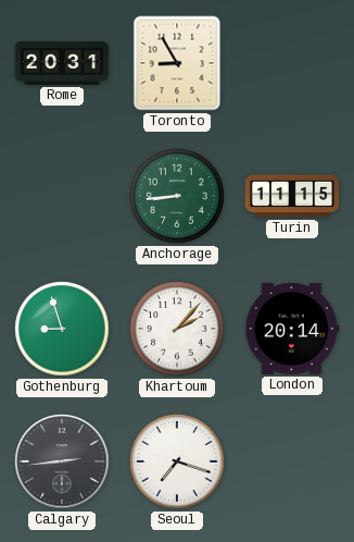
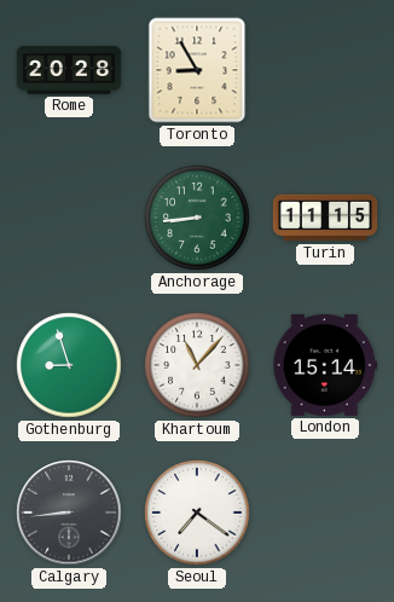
Rome: 20:31 -> 20:28
Khartoum: 2:07 -> 11:07
London: 20:14 -> 15:14
Calgary: 2:44 -> 8:44
Seoul: 7:18 -> 7:21
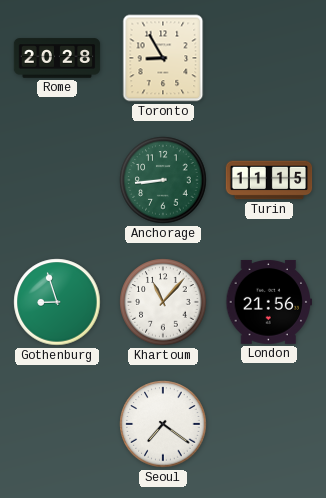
London: 15:14 -> 21:56
Calgary: 8:44 -> none
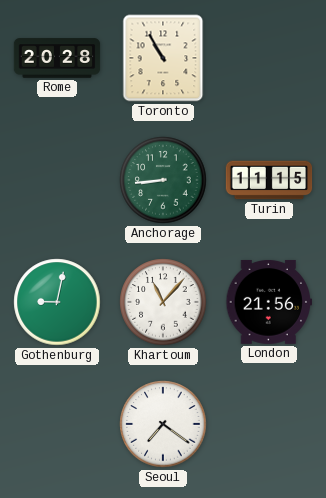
Toronto: 8:55 -> 10:55
Gothenburg: 8:57 -> 9:02
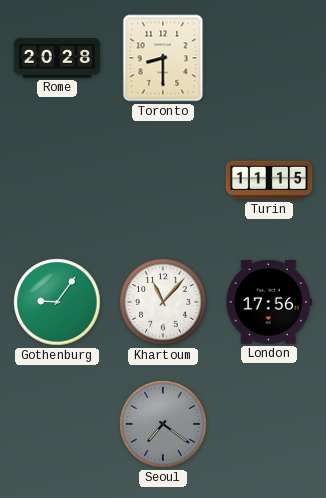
Toronto: 10:55 -> 8:30
Anchorage: 8:44 -> none
Gothenburg: 9:02 -> 9:06
London: 21:56 -> 17:56
Seoul dial: white -> grey
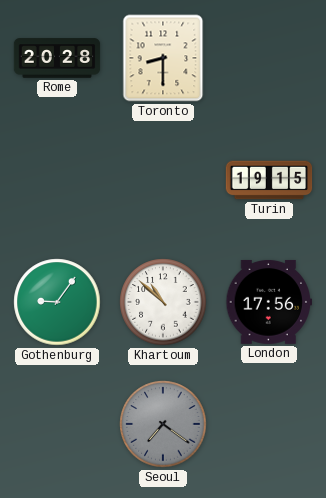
Turin: 11:15 -> 19:15
Khartoum: 11:07 -> 10:52
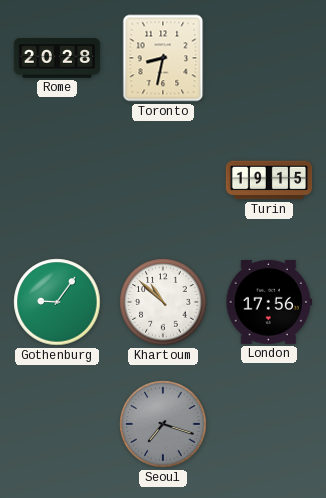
Toronto: 8:30 -> 8:32
Seoul: 7:21 -> 7:18
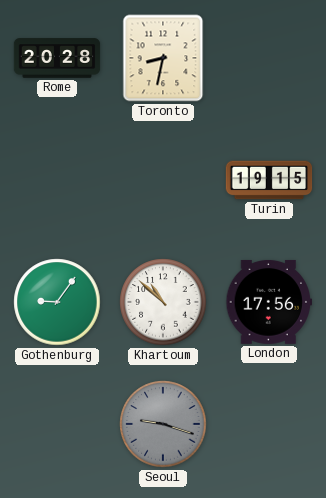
Seoul: 7:18 -> 9:18
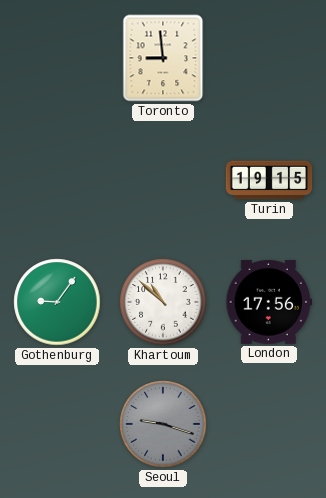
Rome: 20:28 -> none
Toronto: 8:32 -> 8:59
